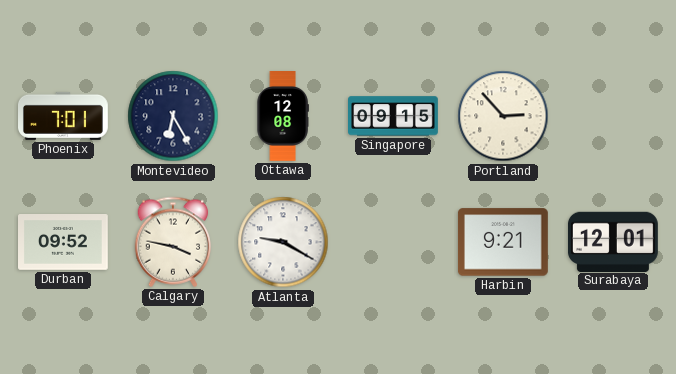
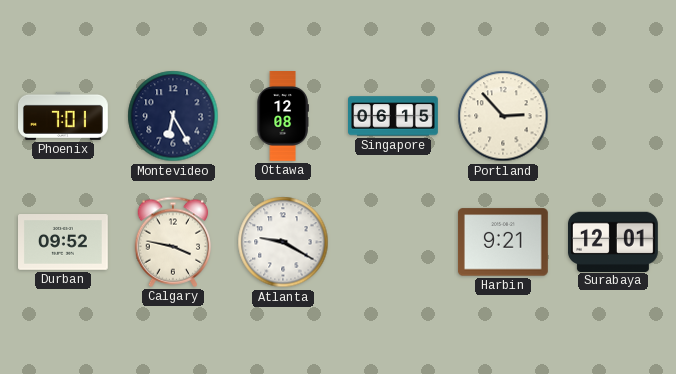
Singapore: 09:15 -> 06:15
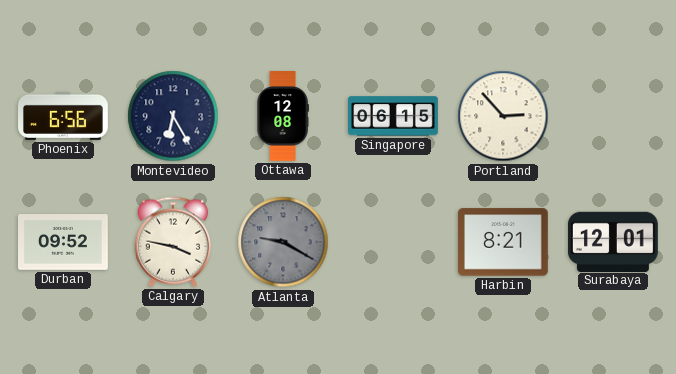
Phoenix: 7:01 -> 6:56
Atlanta dial: white -> grey
Harbin: 9:21 -> 8:21
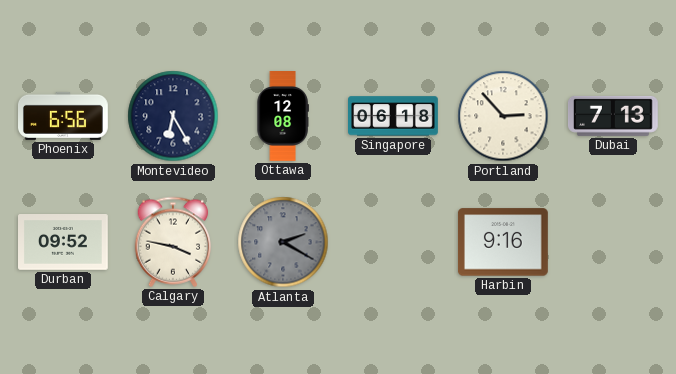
Singapore: 06:15 -> 06:18
Dubai: none -> 7:13
Atlanta: 9:20 -> 2:20
Harbin: 8:21 -> 9:16
Surabaya: 12:01 -> none
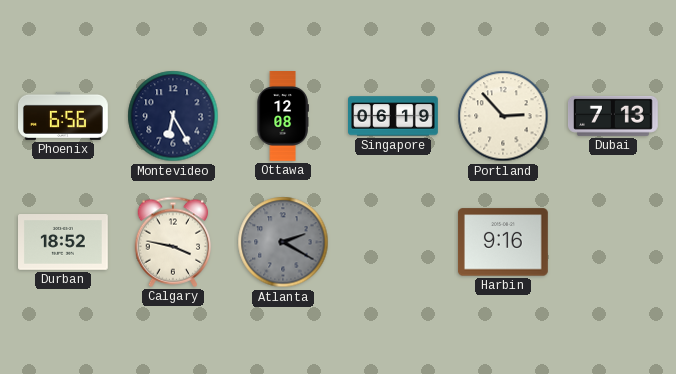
Singapore: 06:18 -> 06:19
Durban: 09:52 -> 18:52
